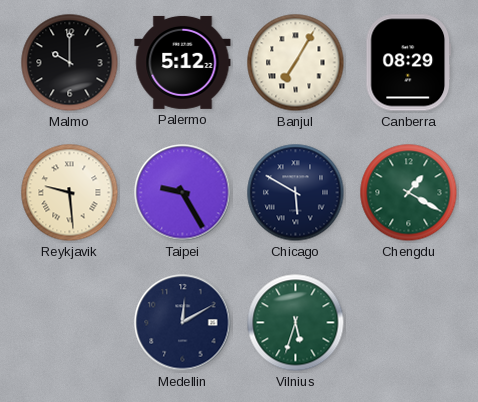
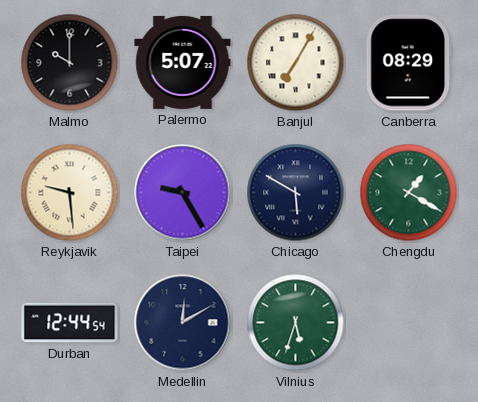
Palermo: 5:12 -> 5:07
Durban: none -> 12:44
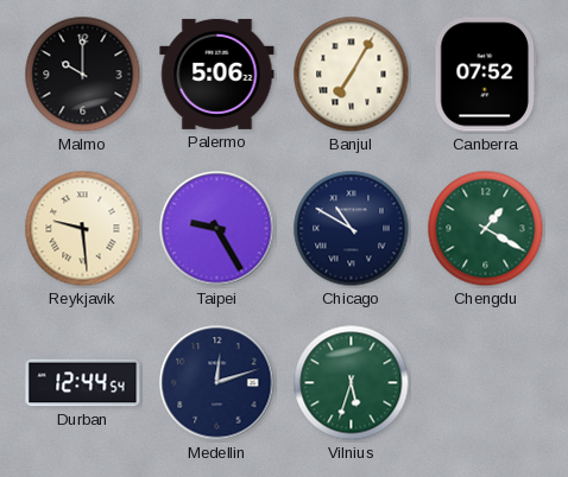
Palermo: 5:07 -> 5:06
Canberra: 08:29 -> 07:52
Chicago: 5:50 -> 10:50
Medellin: 12:10 -> 12:12
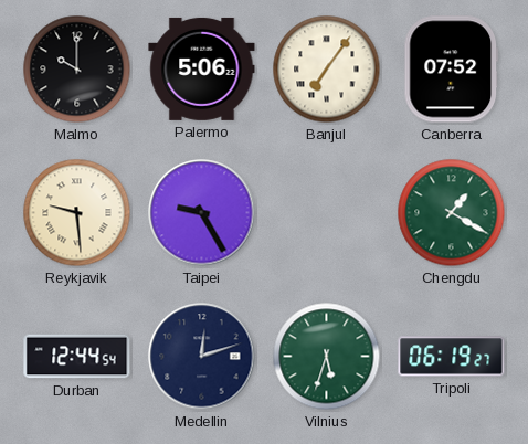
Banjul: 7:05 -> 7:06
Chicago: 10:50 -> none
Tripoli: none -> 06:19
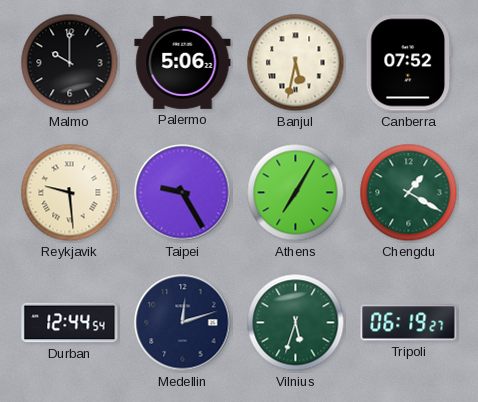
Banjul: 7:06 -> 5:32
Athens: none -> 7:05
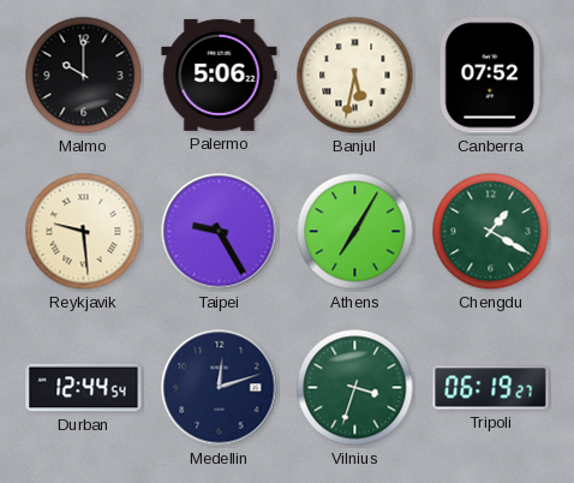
Vilnius: 5:33 -> 3:33
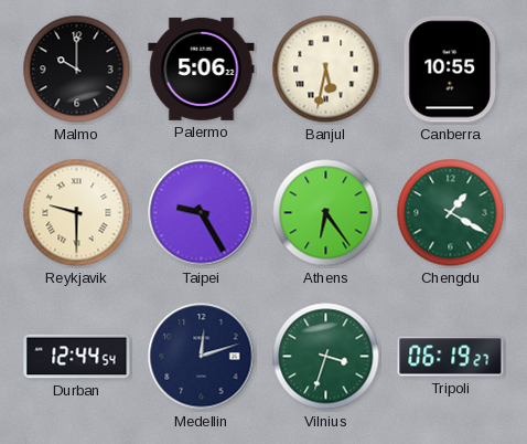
Canberra: 07:52 -> 10:55
Reykjavik: 9:29 -> 9:30
Athens: 7:05 -> 6:24
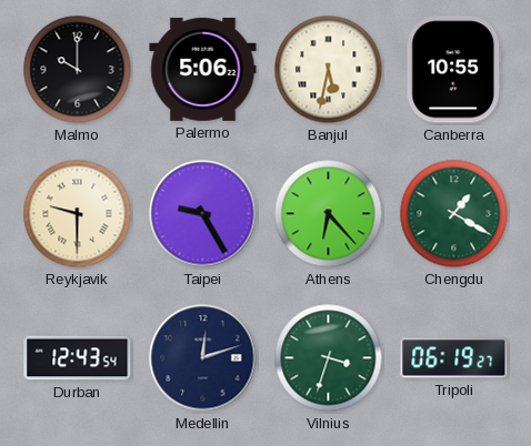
Athens: 6:24 -> 6:23
Durban: 12:44 -> 12:43
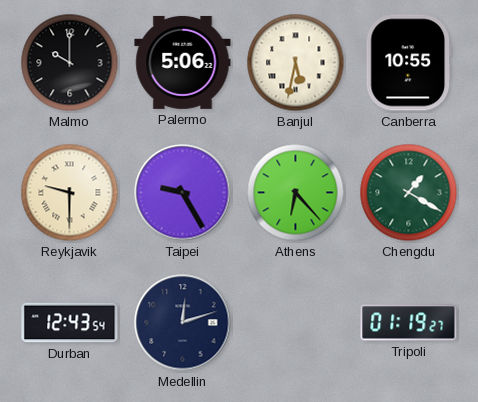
Vilnius: 3:33 -> none
Tripoli: 06:19 -> 01:19
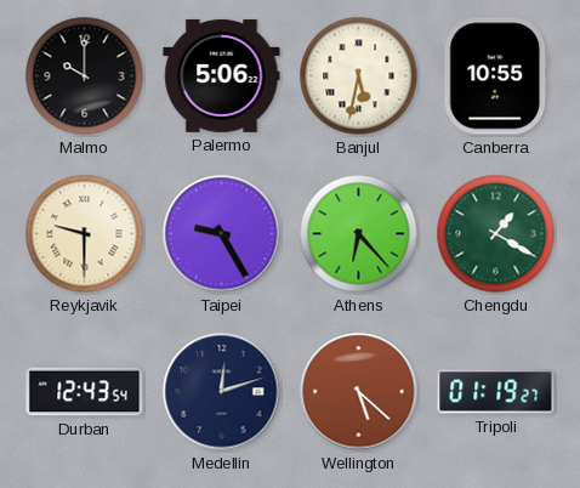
Wellington: none -> 5:22
